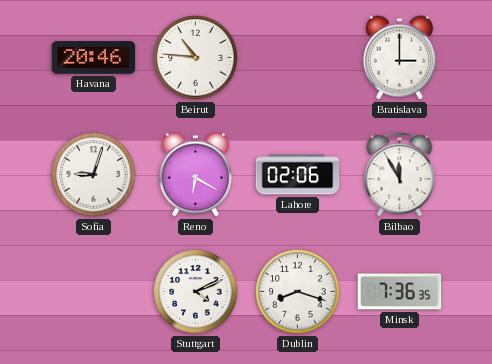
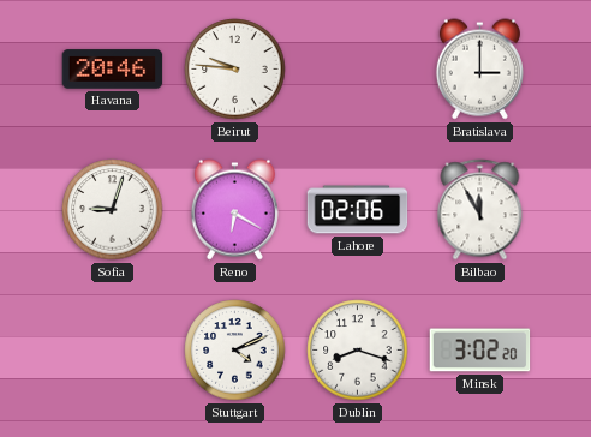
Beirut: 10:46 -> 9:46
Minsk: 7:36 -> 3:02
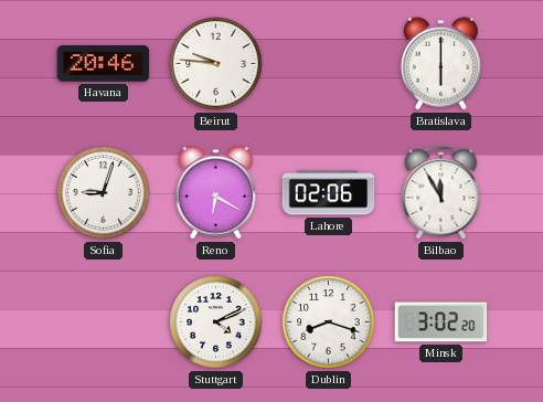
Bratislava: 3:00 -> 6:00
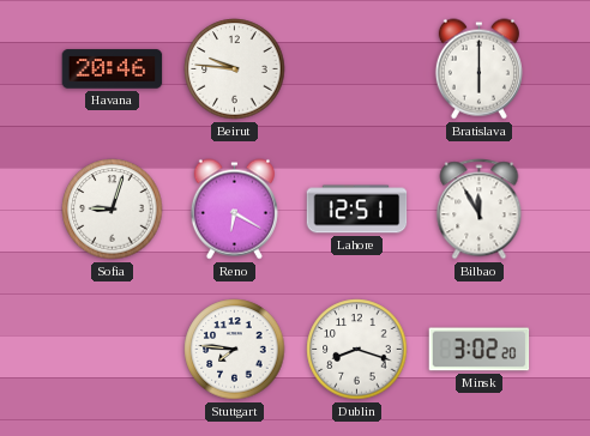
Lahore: 02:06 -> 12:51
Stuttgart: 4:11 -> 7:46
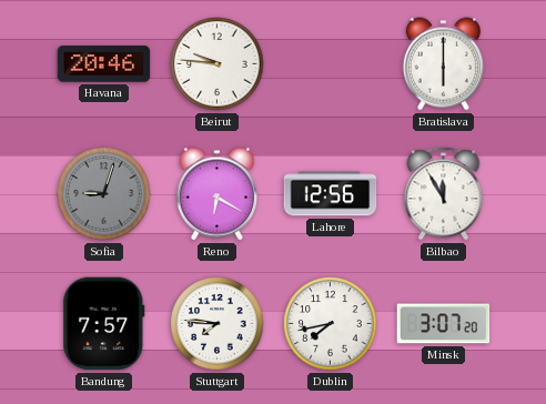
Sofia dial: white -> grey
Lahore: 12:51 -> 12:56
Bandung: none -> 7:57
Dublin: 8:18 -> 7:43
Minsk: 3:02 -> 3:07
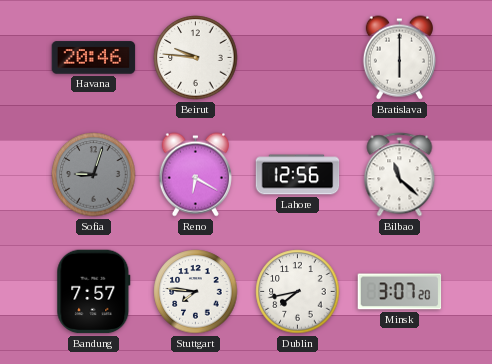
Bilbao: 11:55 -> 11:22
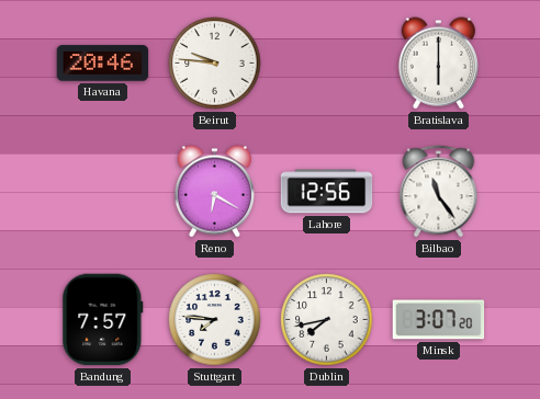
Sofia: 9:03 -> none
Bilbao: 11:22 -> 11:24
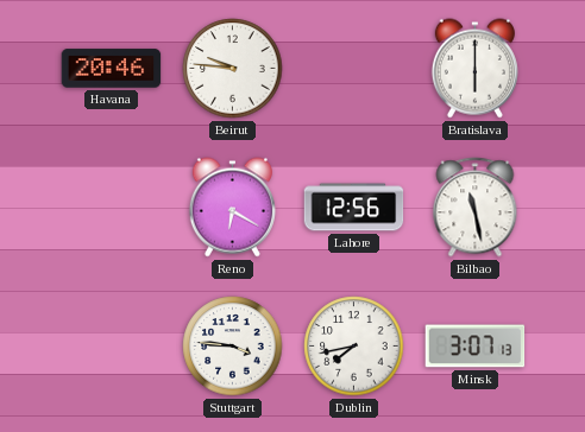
Bilbao: 11:24 -> 11:28
Bandung: 7:57 -> none
Stuttgart: 7:46 -> 3:46
Minsk: 3:07:20 -> 3:07:13
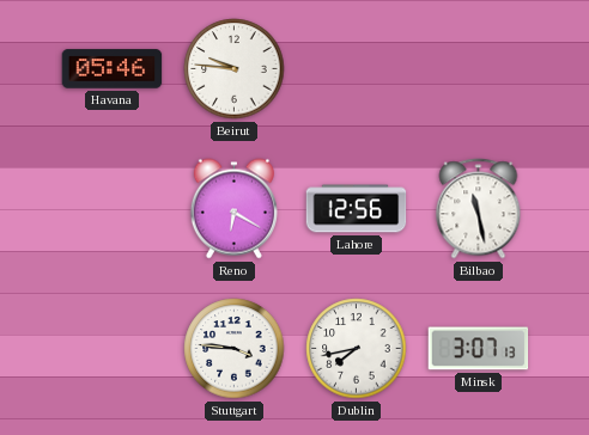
Havana: 20:46 -> 05:46
Bratislava: 6:00 -> none
